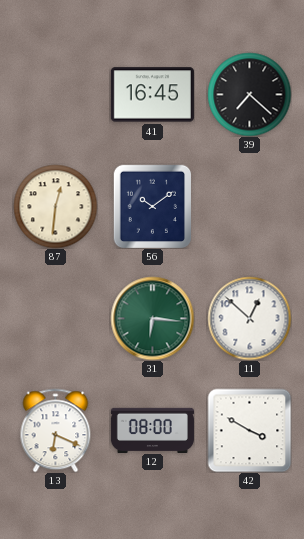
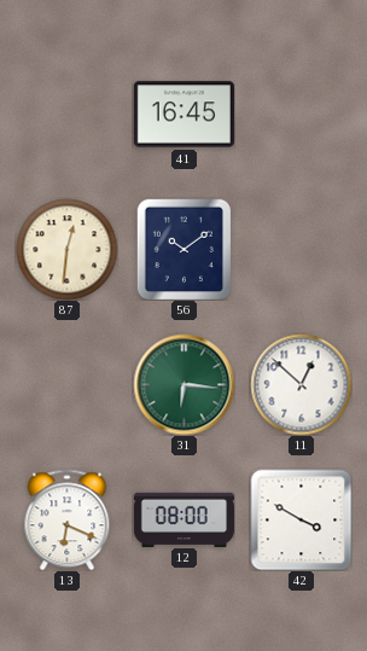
39: 7:22 -> none
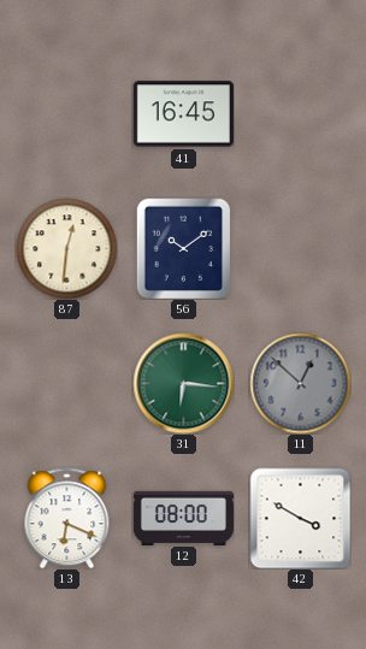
11 dial: white -> grey
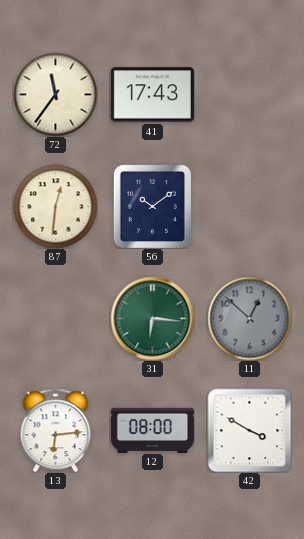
72: none -> 11:36
41: 16:45 -> 17:43
13: 6:19 -> 6:14
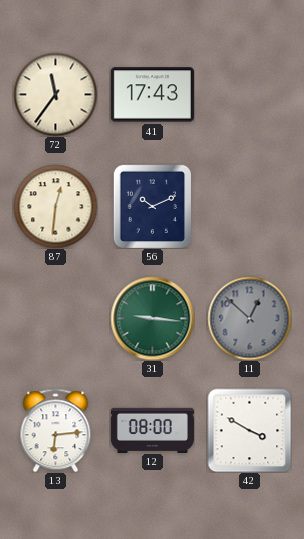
56: 10:09 -> 10:11
31: 6:16 -> 9:16
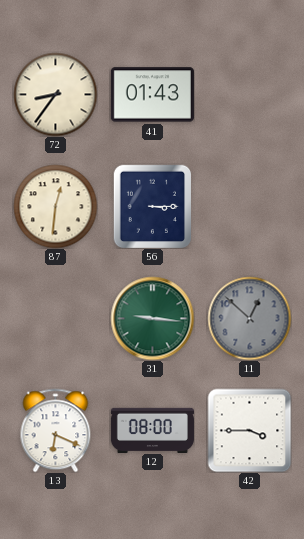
72: 11:36 -> 8:36
41: 17:43 -> 01:43
56: 10:11 -> 3:15
13: 6:14 -> 6:19
42: 3:50 -> 3:45
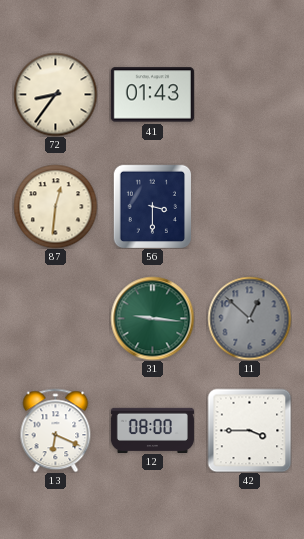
56: 3:15 -> 3:30
